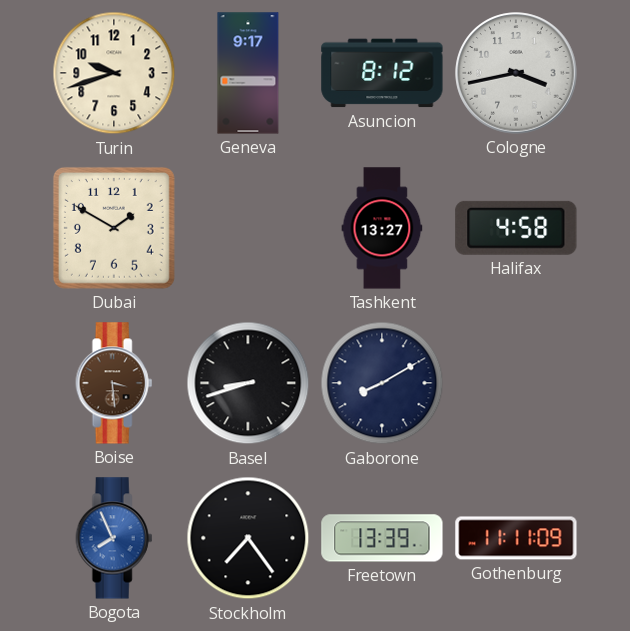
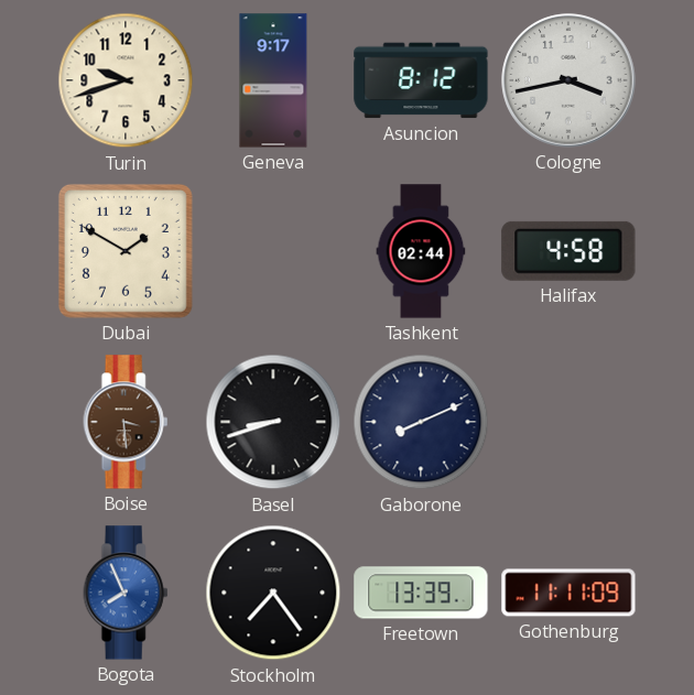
Tashkent: 13:27 -> 02:44
Gaborone: 8:10 -> 8:11
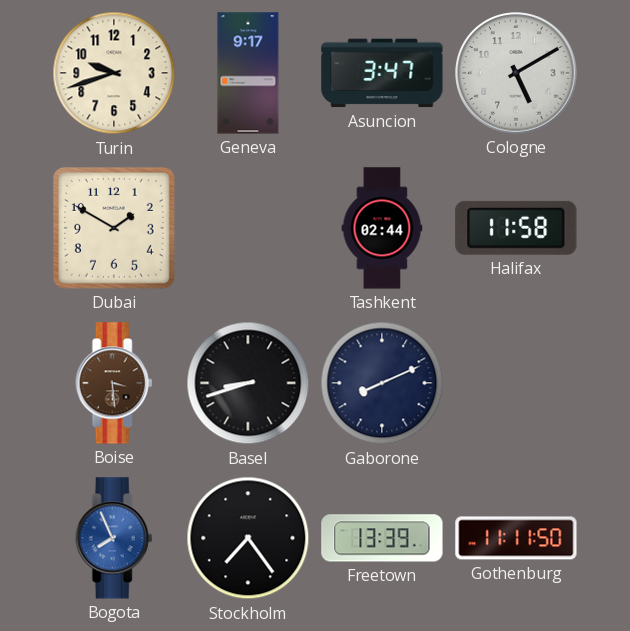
Asuncion: 8:12 -> 3:47
Cologne: 3:43 -> 5:10
Halifax: 4:58 -> 11:58
Gothenburg: 11:11:09 -> 11:11:50
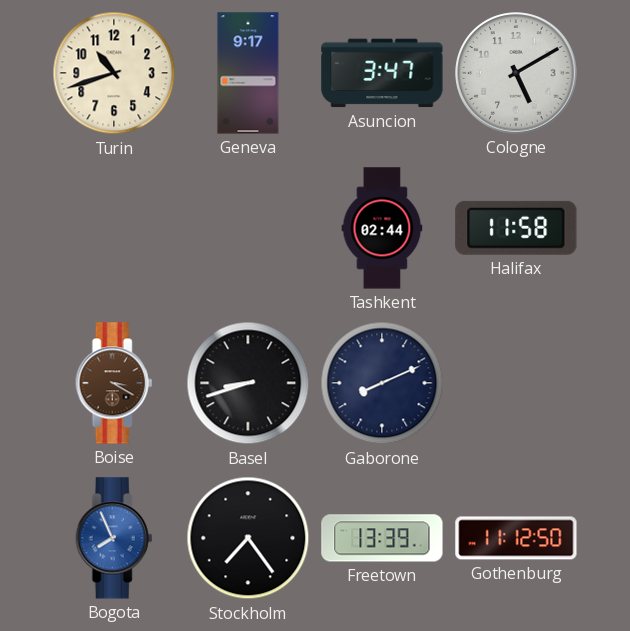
Turin: 9:42 -> 10:42
Dubai: 1:50 -> none
Boise: 3:29 -> 3:20
Gothenburg: 11:11 -> 11:12
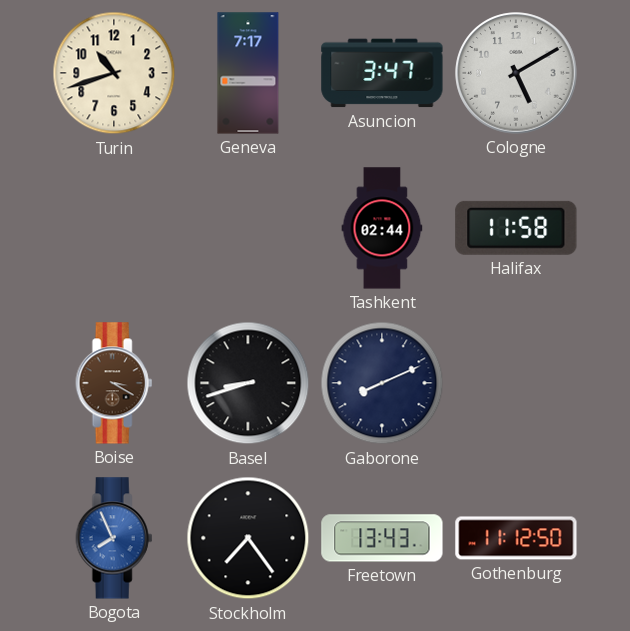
Geneva: 9:17 -> 7:17
Freetown: 13:39 -> 13:43
